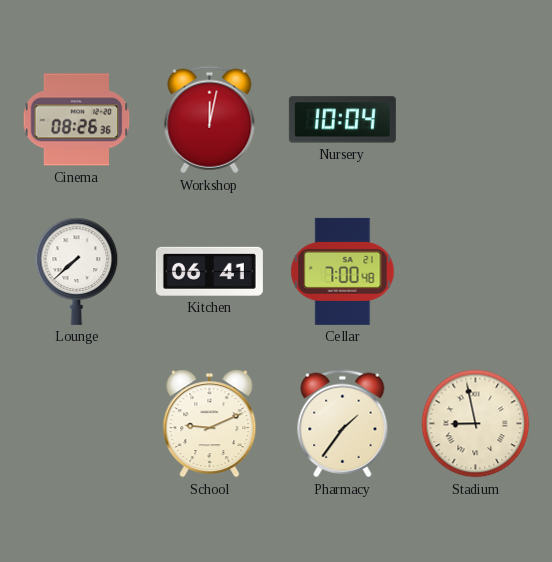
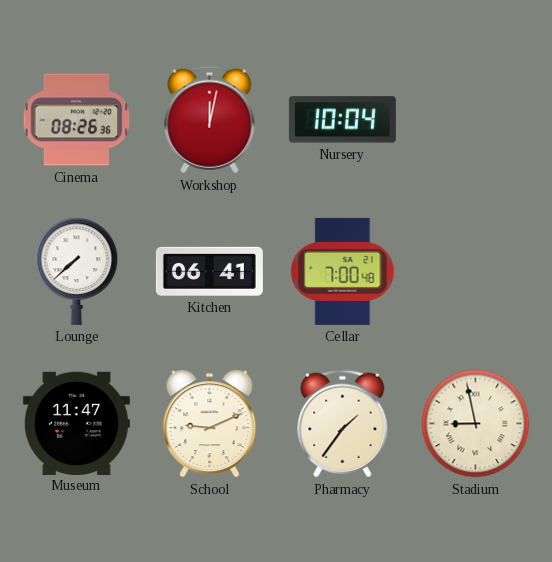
Museum: none -> 11:47
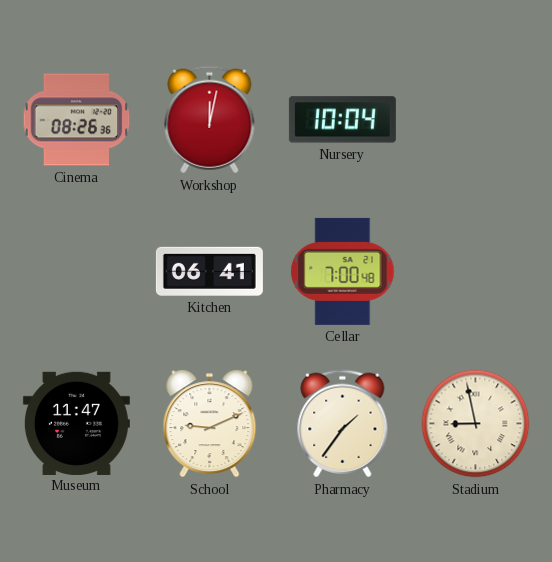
Lounge: 7:38 -> none
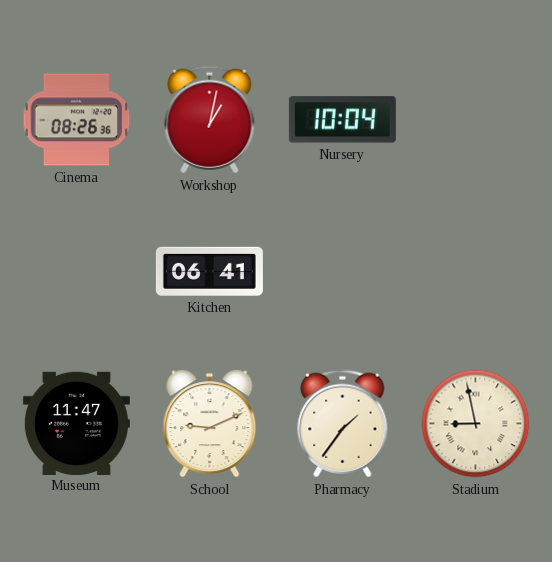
Workshop: 12:02 -> 1:02
Cellar: 7:00 -> none
